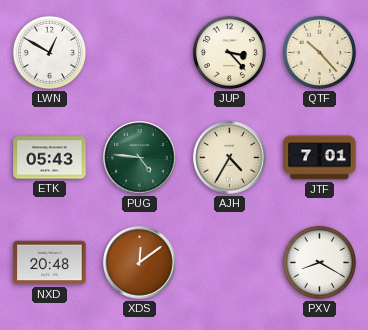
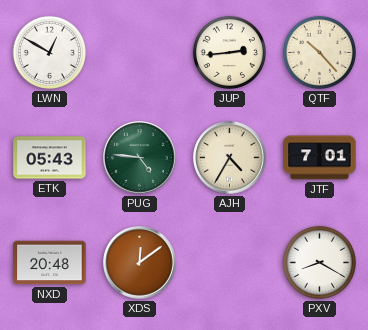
JUP: 3:23 -> 2:44
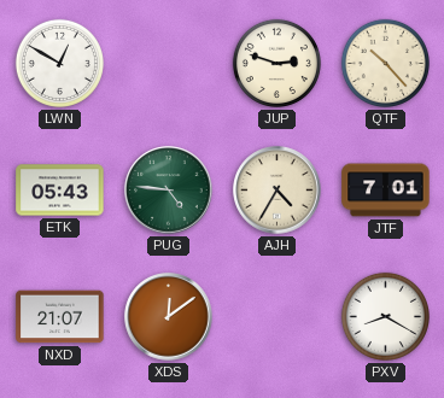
JUP: 2:44 -> 2:48
NXD: 20:48 -> 21:07
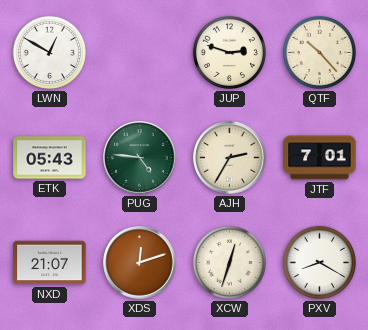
AJH: 4:35 -> 2:35
XDS: 12:09 -> 12:12
XCW: none -> 12:33
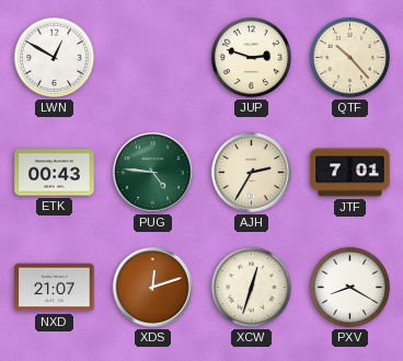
ETK: 05:43 -> 00:43
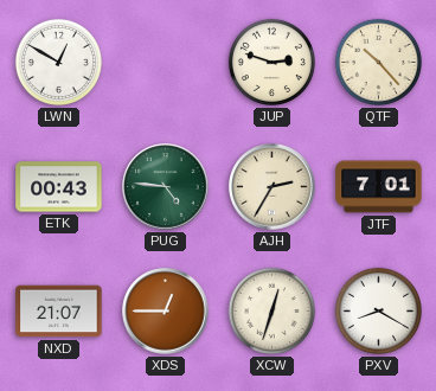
XDS: 12:12 -> 12:45
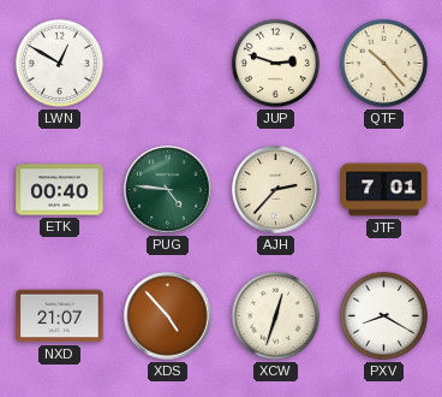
ETK: 00:43 -> 00:40
AJH: 2:35 -> 2:37
XDS: 12:45 -> 4:53
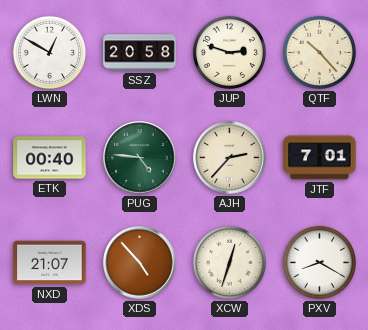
SSZ: none -> 20:58
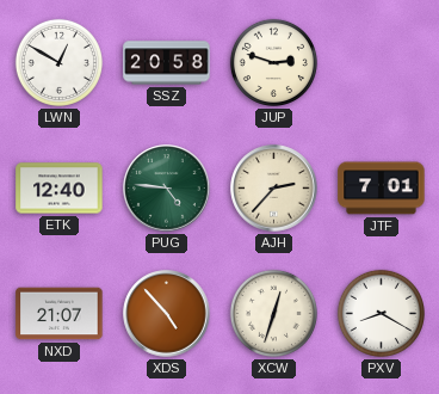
QTF: 10:23 -> none
ETK: 00:40 -> 12:40
